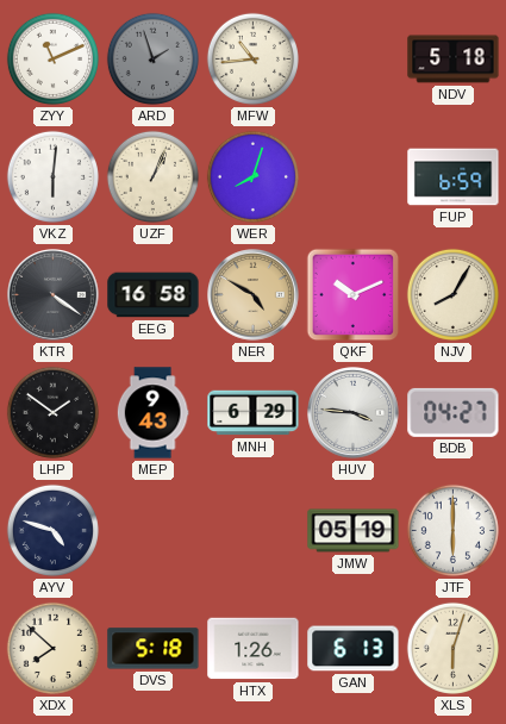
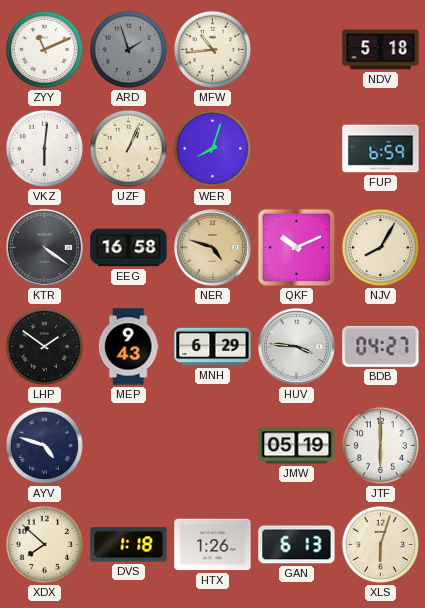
NER: 4:50 -> 4:48
DVS: 5:18 -> 1:18
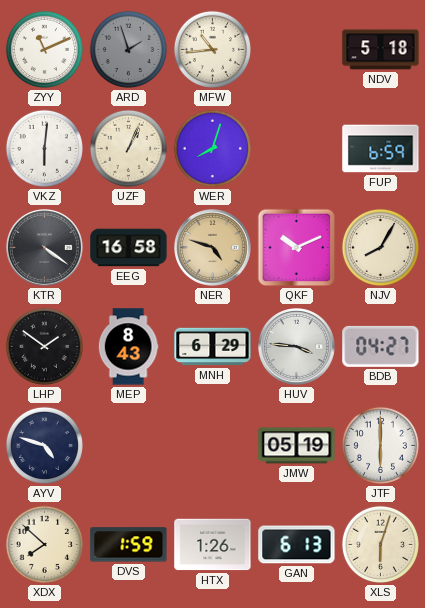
MEP: 9:43 -> 8:43
DVS: 1:18 -> 1:59
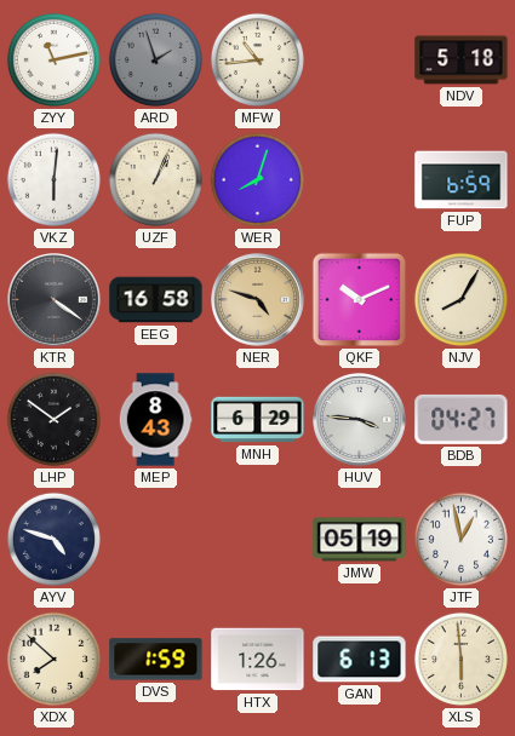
ZYY: 11:11 -> 11:13
JTF: 6:00 -> 12:58
XLS: 6:03 -> 5:59
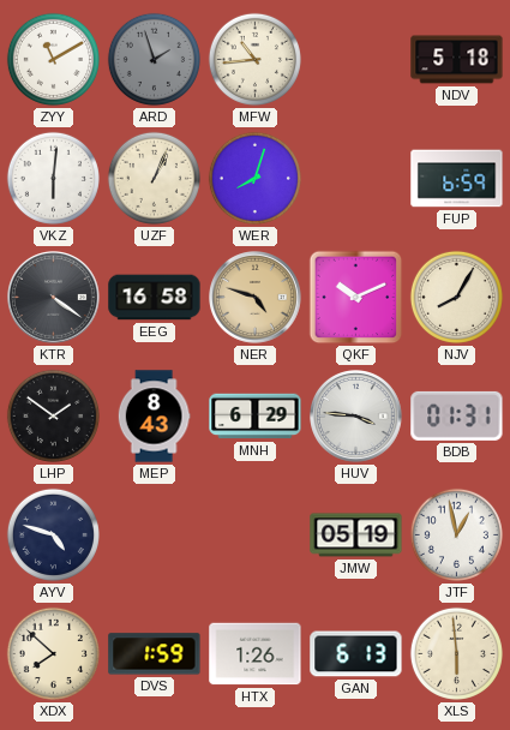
ZYY: 11:13 -> 11:10
BDB: 04:27 -> 01:31
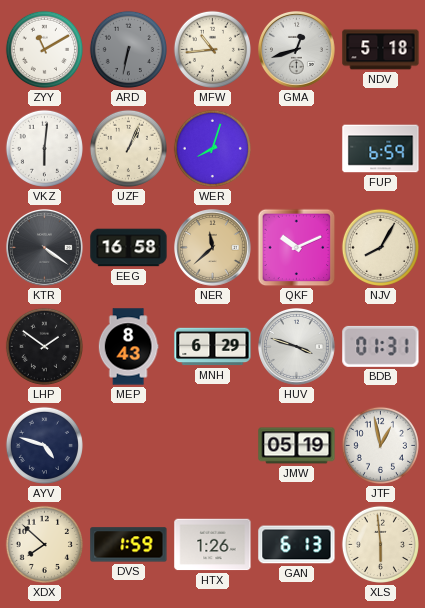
ARD: 1:57 -> 6:32
GMA: none -> 12:42
NER: 4:48 -> 11:38
HUV: 3:46 -> 3:48
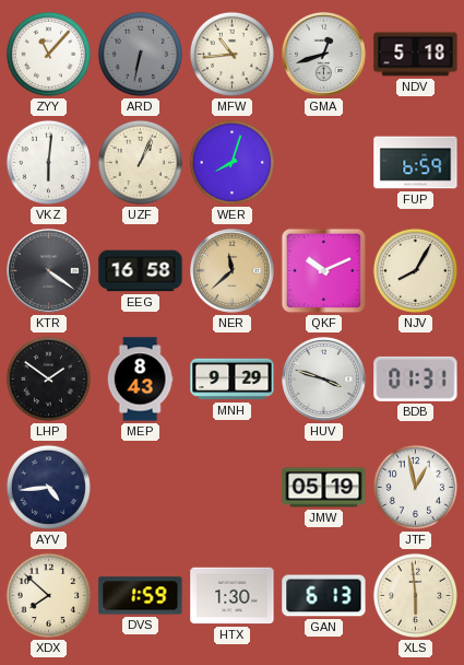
ZYY: 11:10 -> 11:07
MNH: 6:29 -> 9:29
AYV: 4:48 -> 4:44
HTX: 1:26 -> 1:30
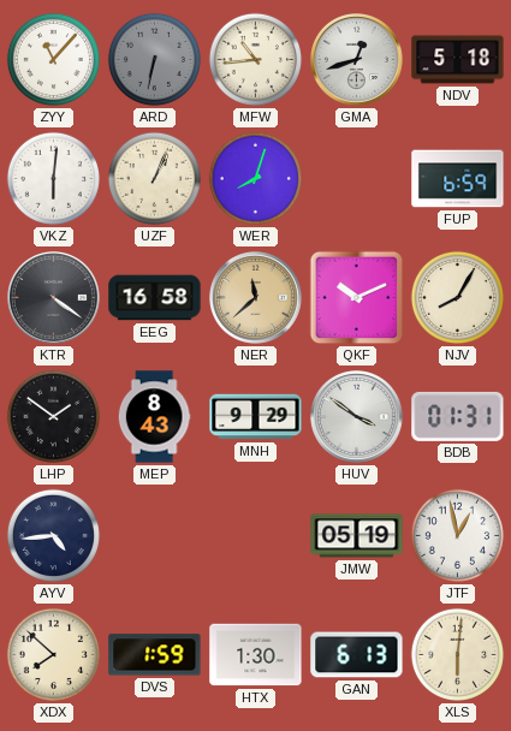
HUV: 3:48 -> 3:51
XLS: 5:59 -> 6:01
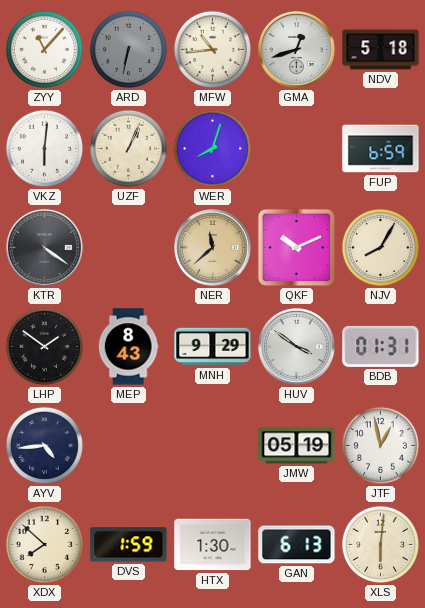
EEG: 16:58 -> none
